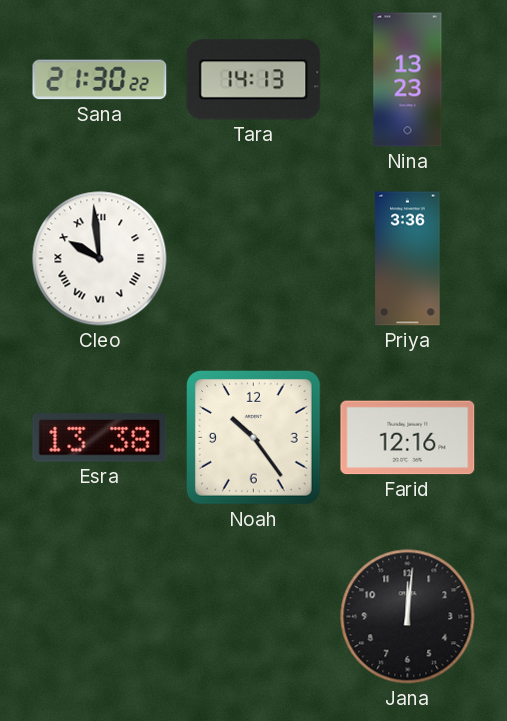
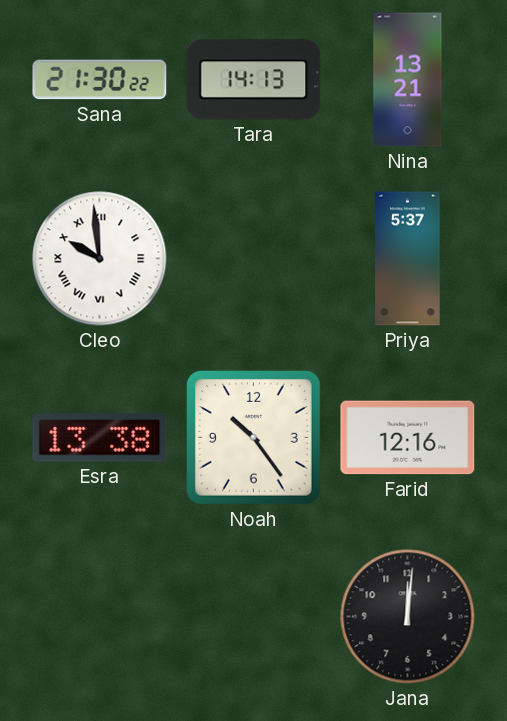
Nina: 13:23 -> 13:21
Priya: 3:36 -> 5:37
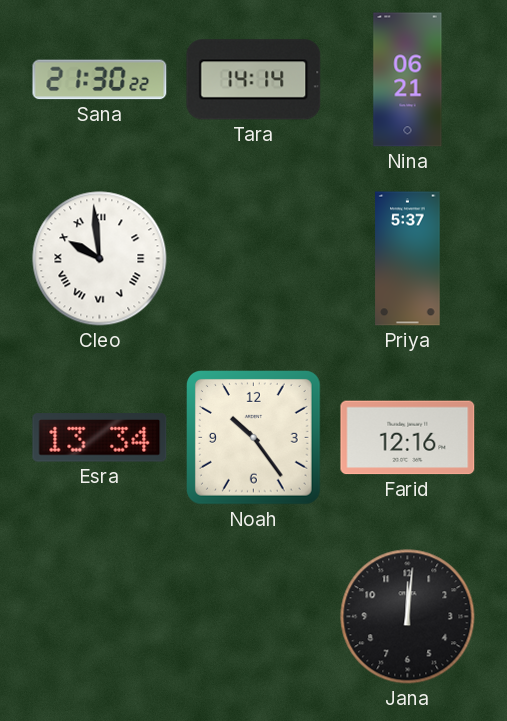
Tara: 14:13 -> 14:14
Nina: 13:21 -> 06:21
Esra: 13:38 -> 13:34
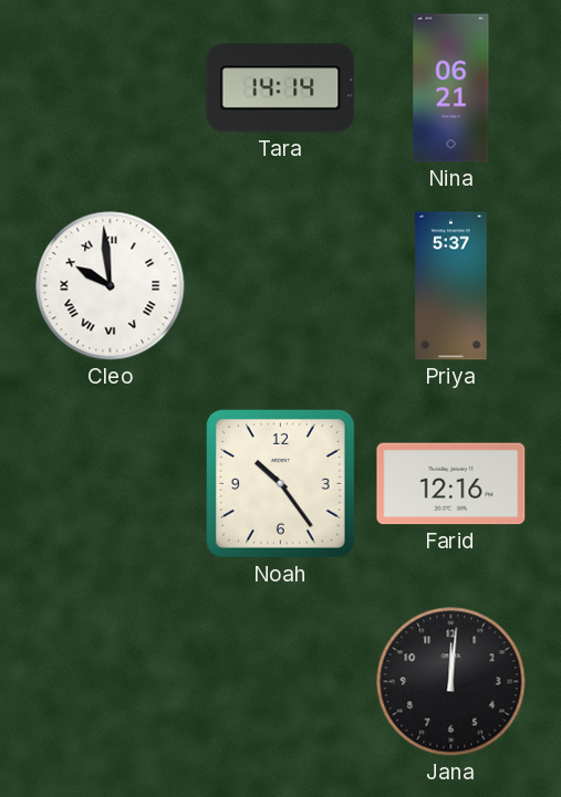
Sana: 21:30 -> none
Esra: 13:34 -> none
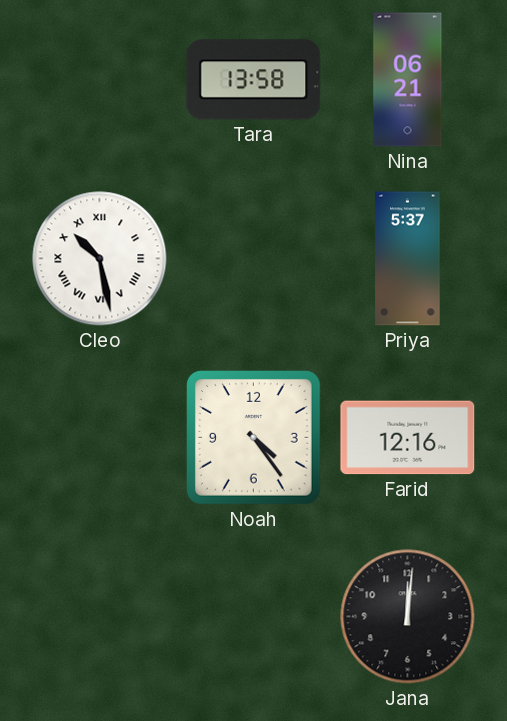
Tara: 14:14 -> 13:58
Cleo: 9:59 -> 10:28
Noah: 10:24 -> 4:24
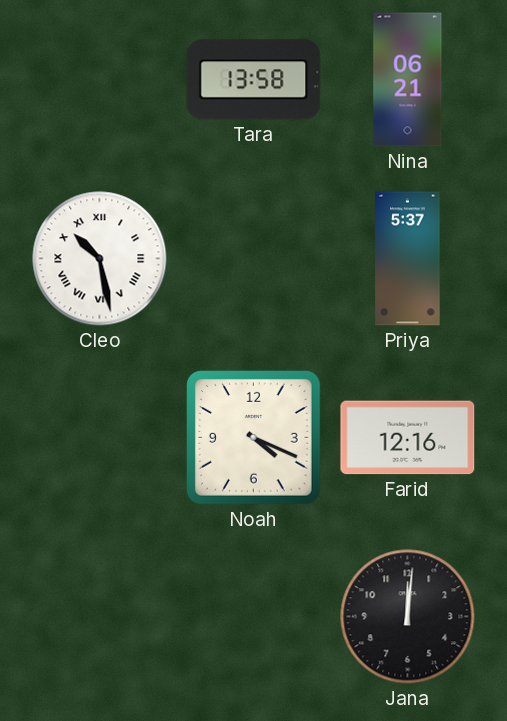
Noah: 4:24 -> 4:19
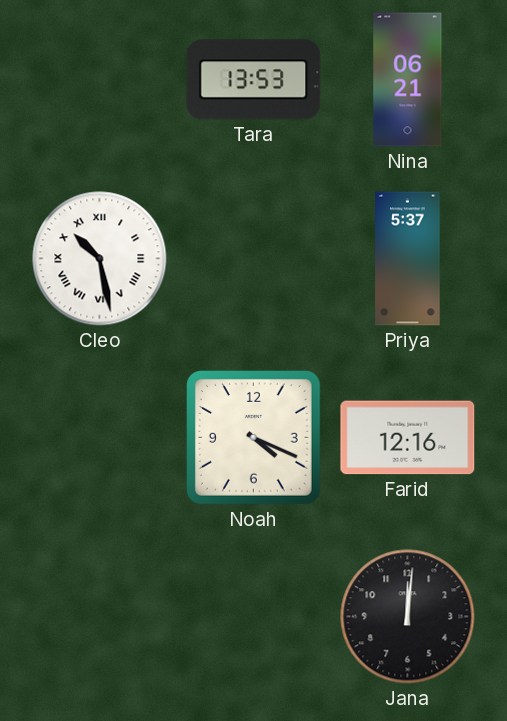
Tara: 13:58 -> 13:53
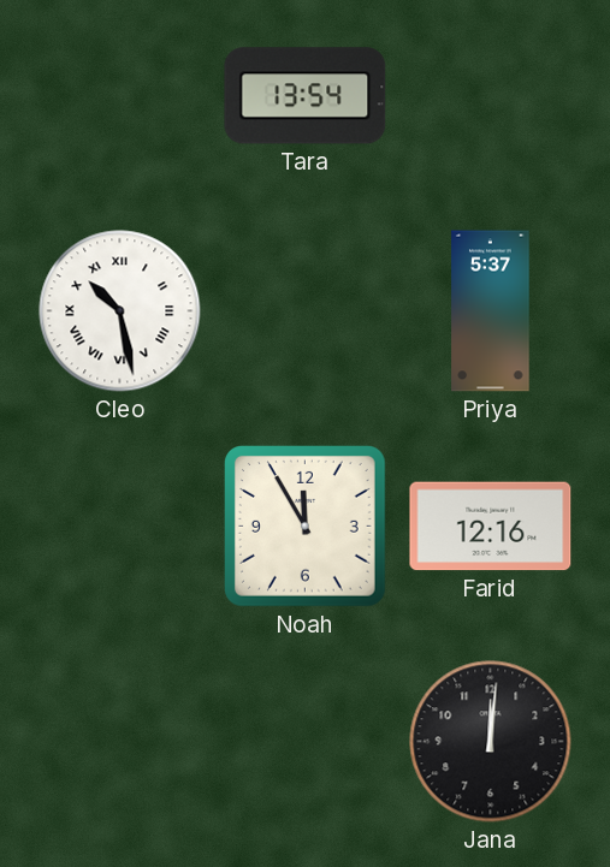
Tara: 13:53 -> 13:54
Nina: 06:21 -> none
Noah: 4:19 -> 11:55
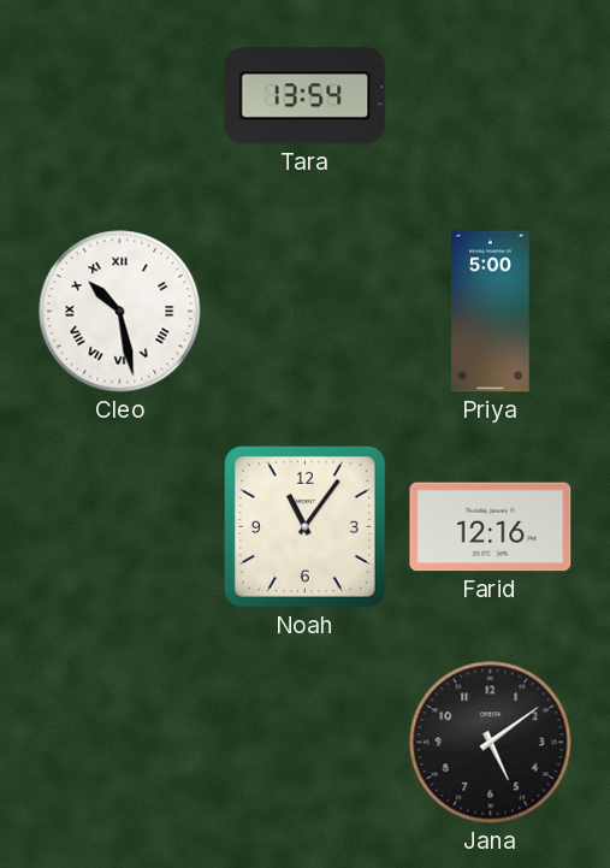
Priya: 5:37 -> 5:00
Noah: 11:55 -> 11:06
Jana: 12:01 -> 5:09
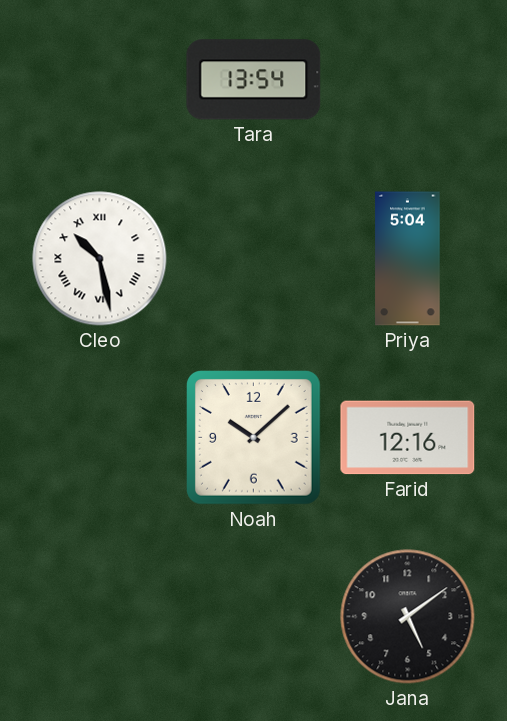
Priya: 5:00 -> 5:04
Noah: 11:06 -> 10:08
